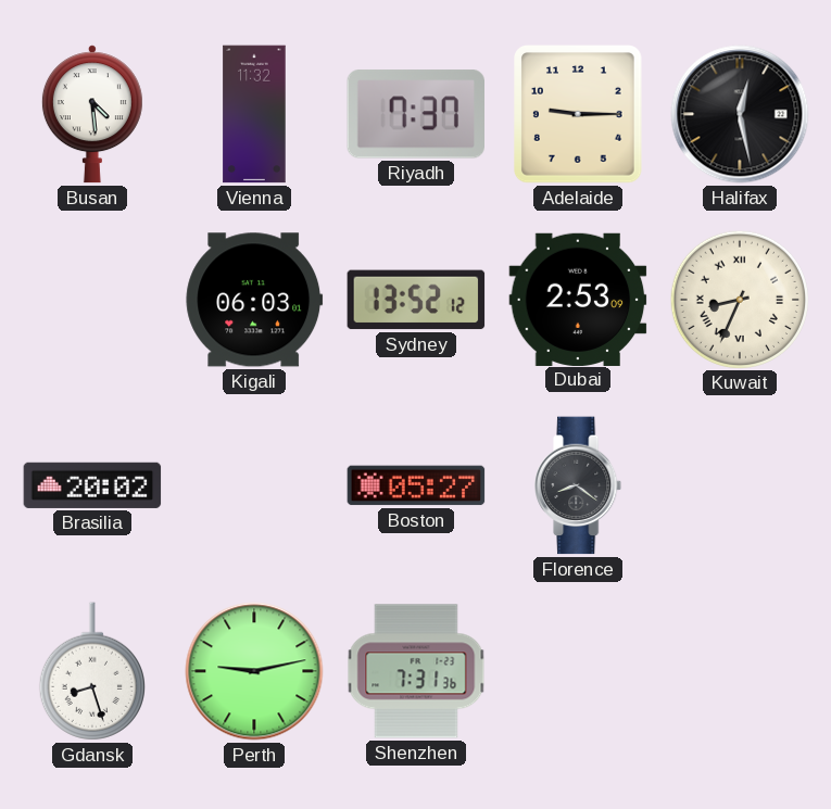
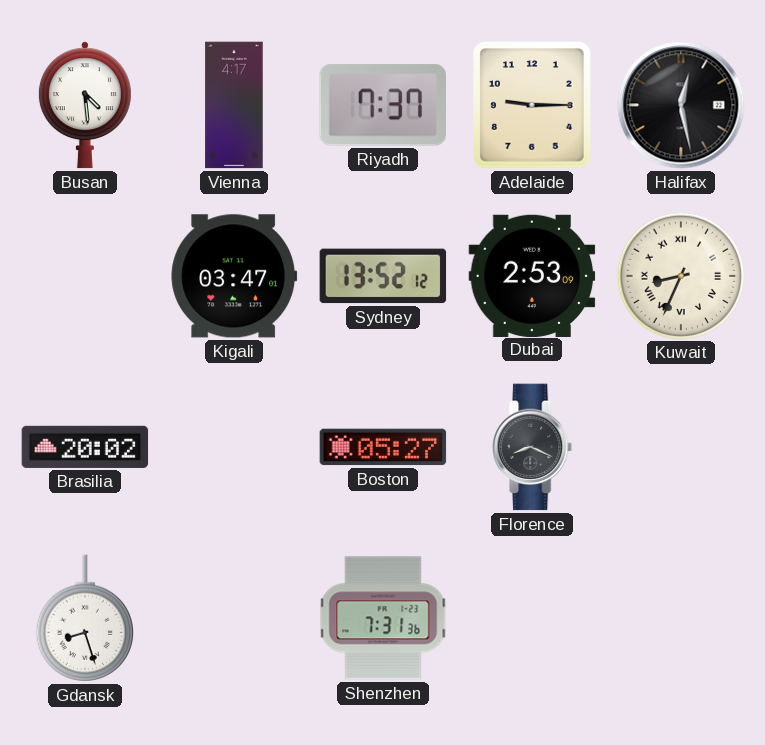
Vienna: 11:32 -> 4:17
Kigali: 06:03 -> 03:47
Florence: 8:21 -> 8:19
Perth: 9:13 -> none
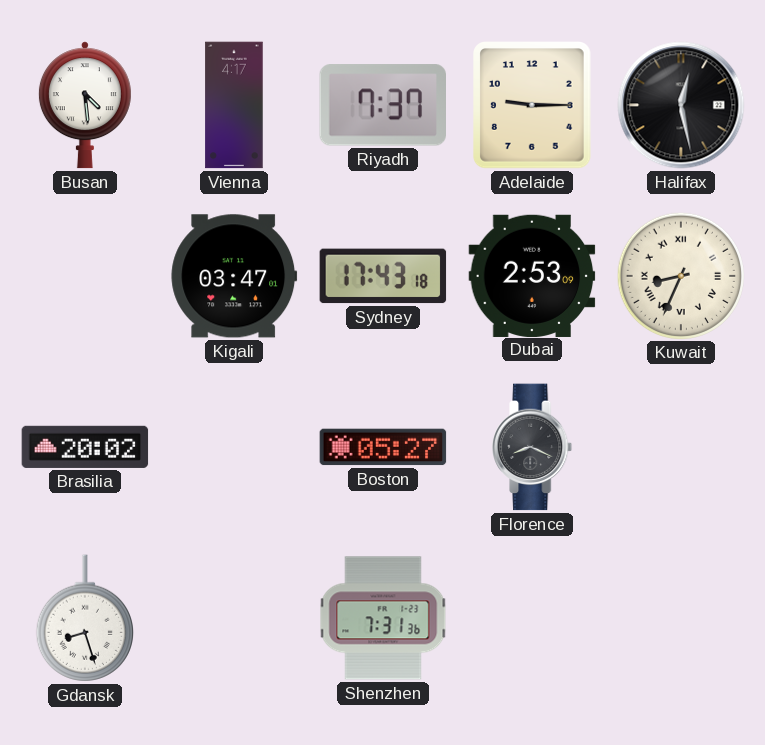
Sydney: 13:52 -> 17:43
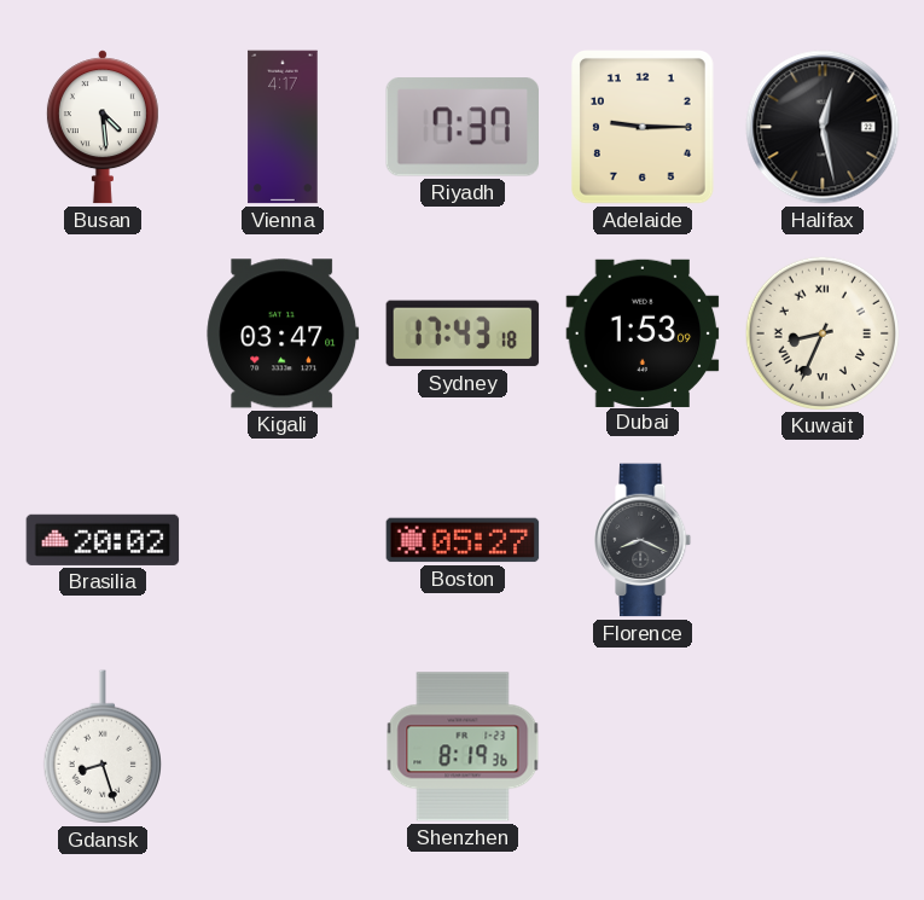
Dubai: 2:53 -> 1:53
Shenzhen: 7:31 -> 8:19
